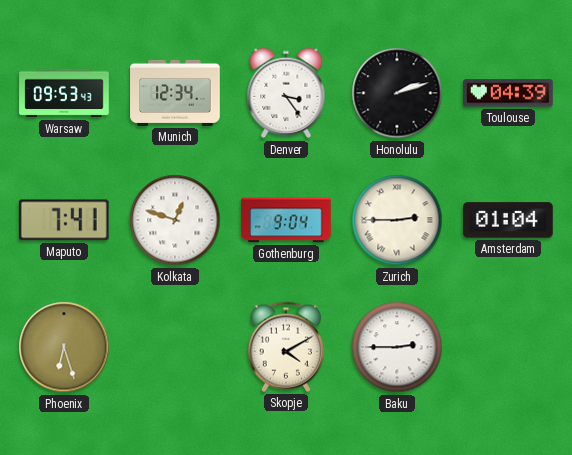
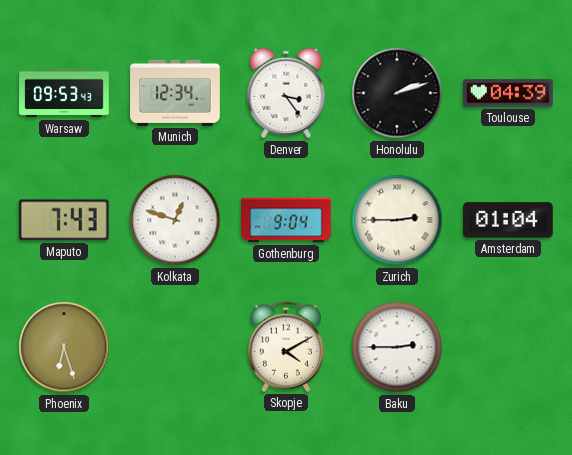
Maputo: 7:41 -> 7:43
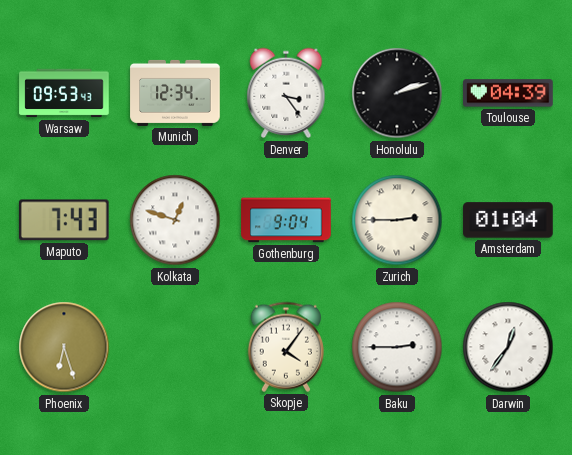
Skopje: 4:10 -> 4:06
Darwin: none -> 12:36
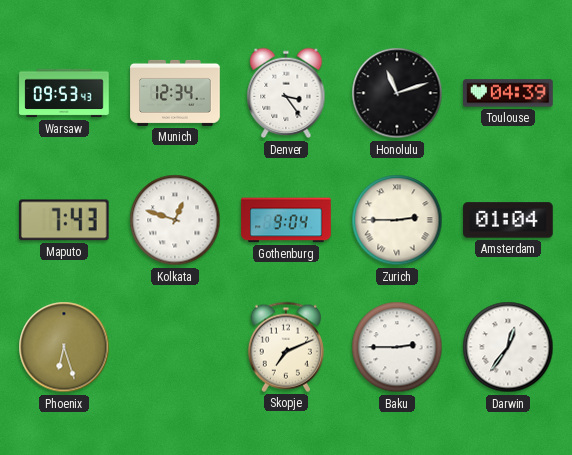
Honolulu: 2:12 -> 11:12
Skopje: 4:06 -> 7:11
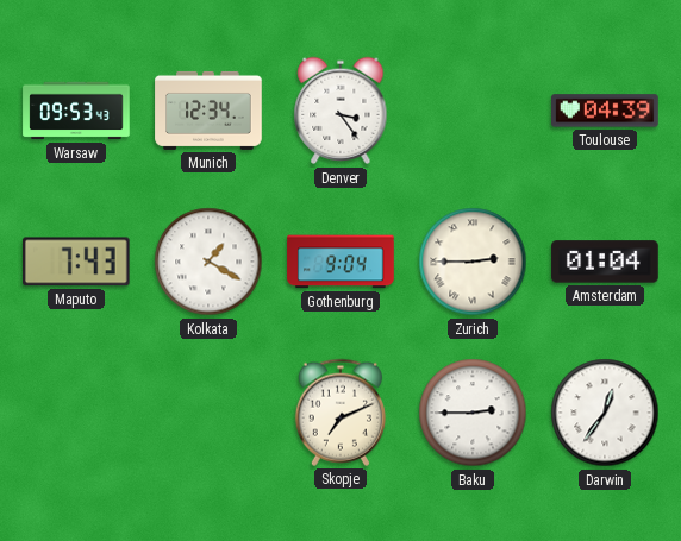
Honolulu: 11:12 -> none
Kolkata: 12:48 -> 1:20
Phoenix: 6:27 -> none
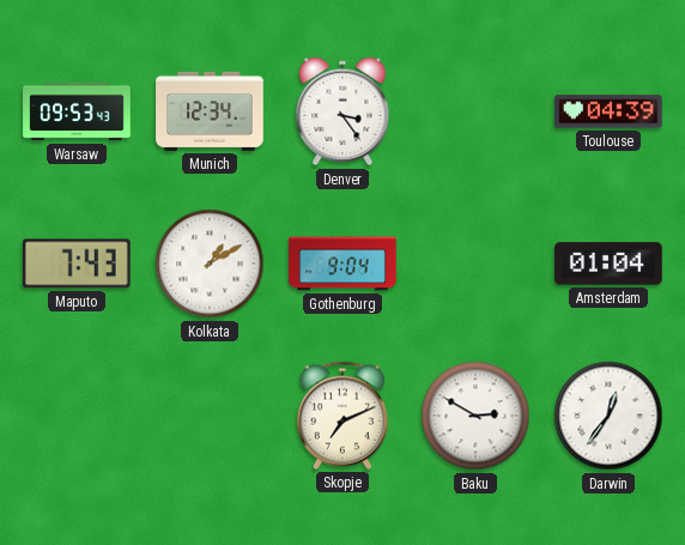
Kolkata: 1:20 -> 1:10
Zurich: 2:45 -> none
Baku: 2:45 -> 2:50
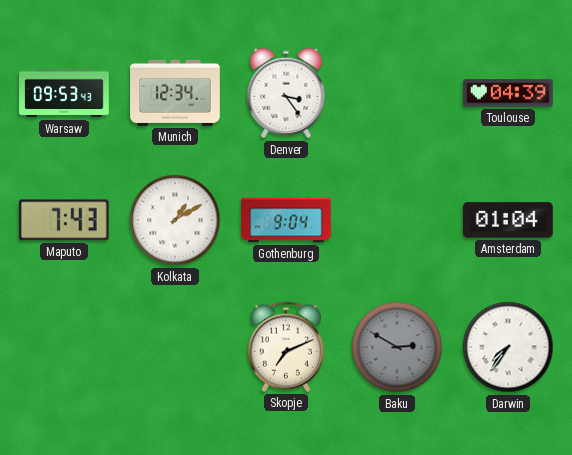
Baku dial: white -> grey
Darwin: 12:36 -> 7:36
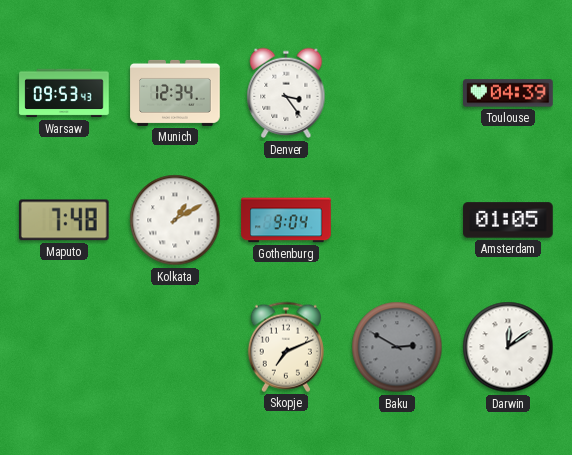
Maputo: 7:43 -> 7:48
Amsterdam: 01:04 -> 01:05
Darwin: 7:36 -> 12:09
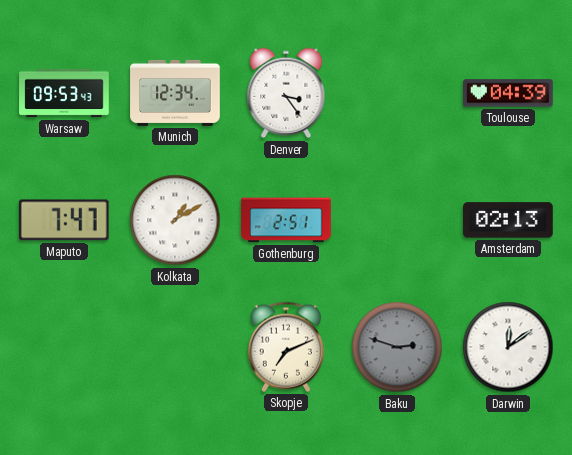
Maputo: 7:48 -> 7:47
Gothenburg: 9:04 -> 2:51
Amsterdam: 01:05 -> 02:13
Baku: 2:50 -> 2:48
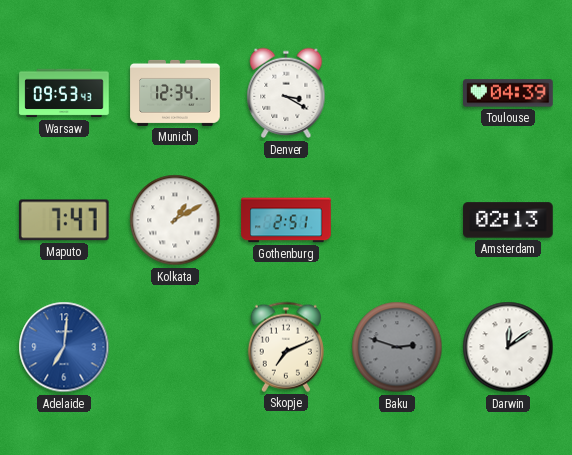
Denver: 3:24 -> 3:20
Adelaide: none -> 7:01
